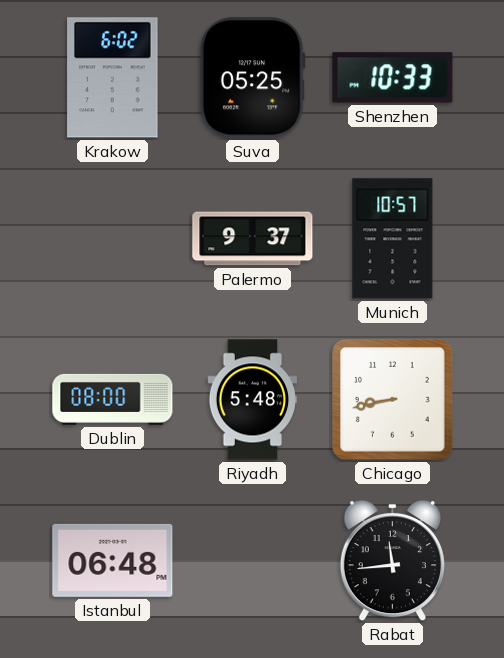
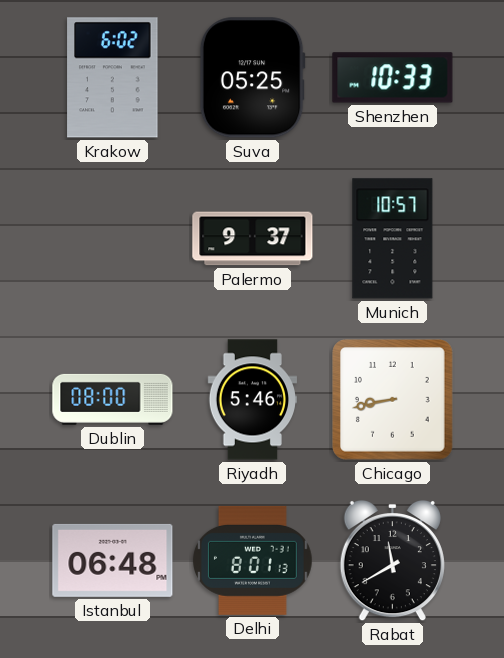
Riyadh: 5:48 -> 5:46
Delhi: none -> 8:01
Rabat: 11:44 -> 11:40
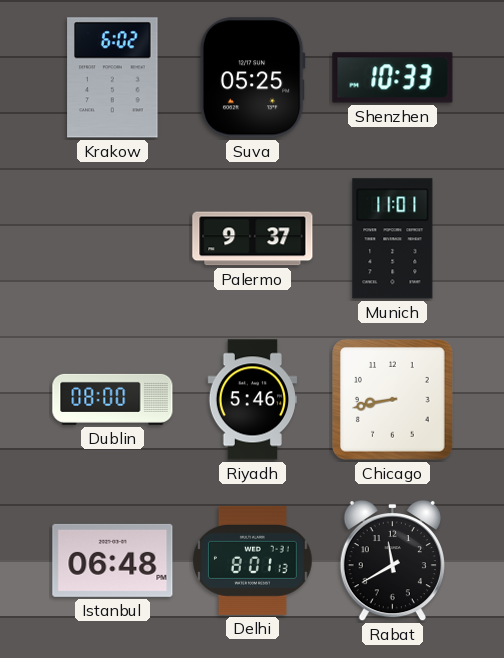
Munich: 10:57 -> 11:01
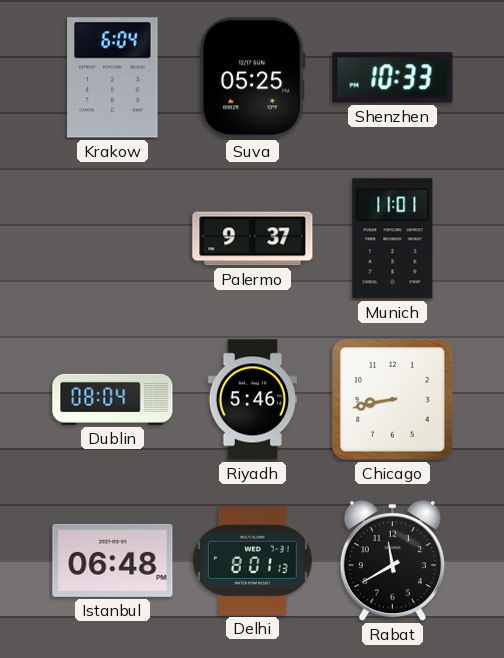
Krakow: 6:02 -> 6:04
Dublin: 08:00 -> 08:04
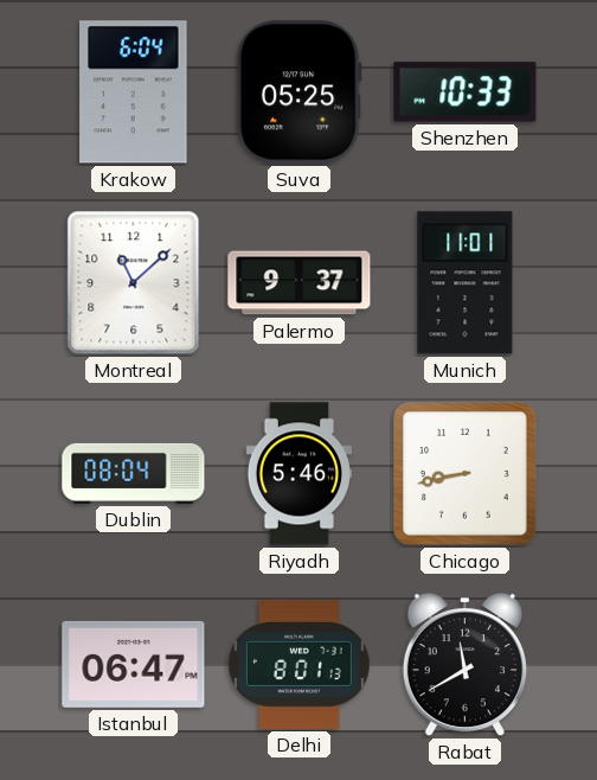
Montreal: none -> 11:08
Istanbul: 06:48 -> 06:47
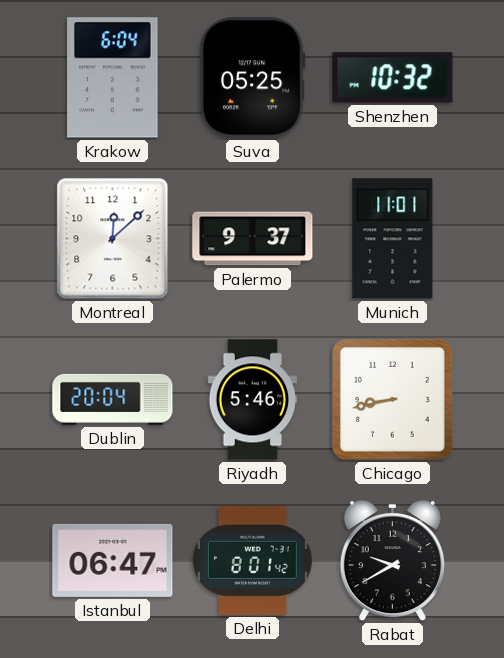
Shenzhen: 10:33 -> 10:32
Montreal: 11:08 -> 12:08
Dublin: 08:04 -> 20:04
Delhi: 8:01:13 -> 8:01:42
Rabat: 11:40 -> 9:40
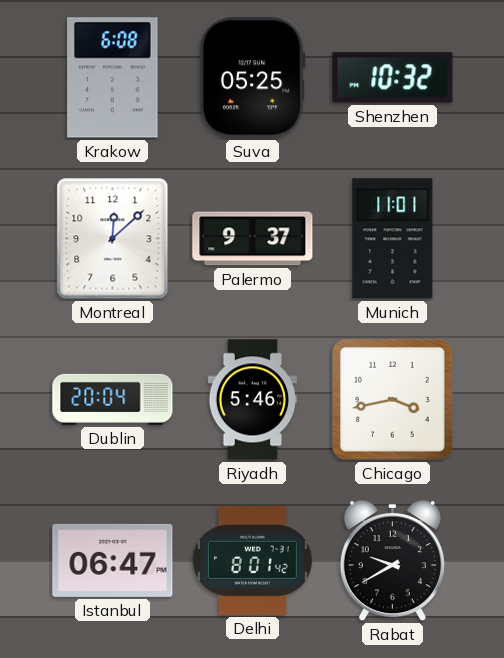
Krakow: 6:04 -> 6:08
Chicago: 8:43 -> 3:43
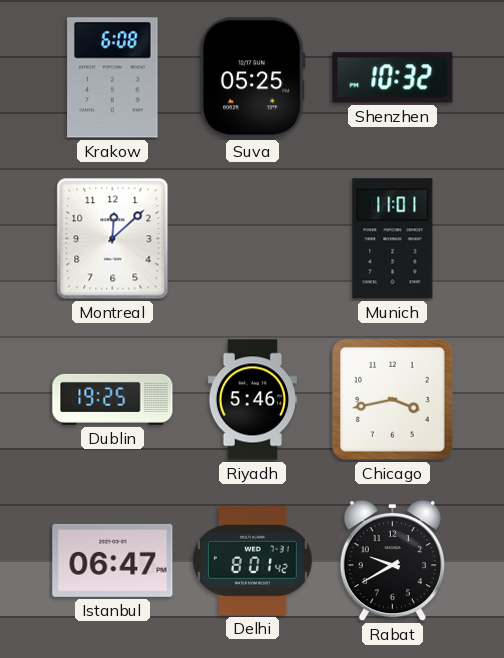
Palermo: 9:37 -> none
Dublin: 20:04 -> 19:25
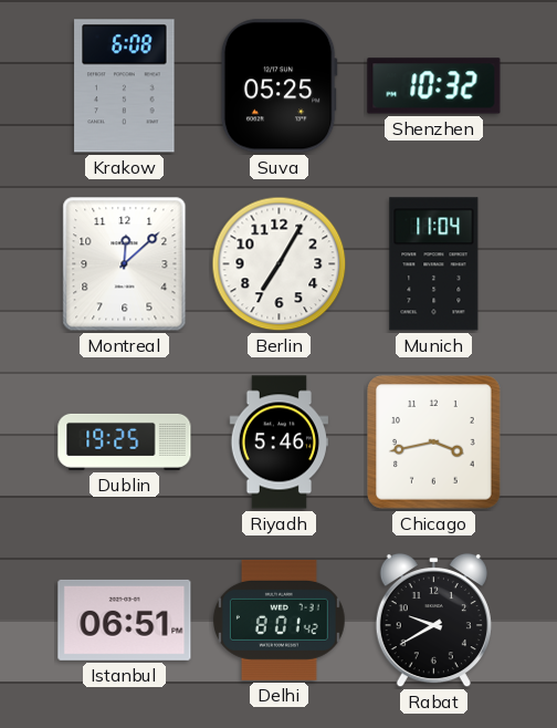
Berlin: none -> 7:05
Munich: 11:01 -> 11:04
Istanbul: 06:47 -> 06:51
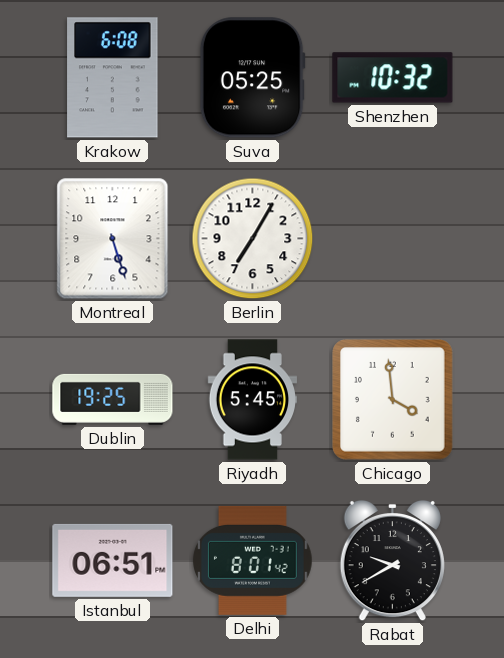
Montreal: 12:08 -> 5:27
Munich: 11:04 -> none
Riyadh: 5:46 -> 5:45
Chicago: 3:43 -> 3:59
